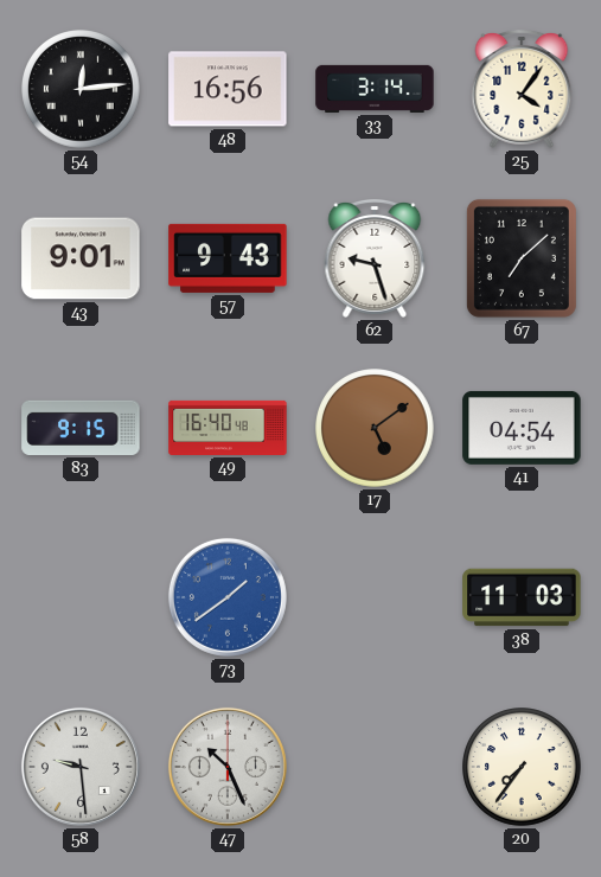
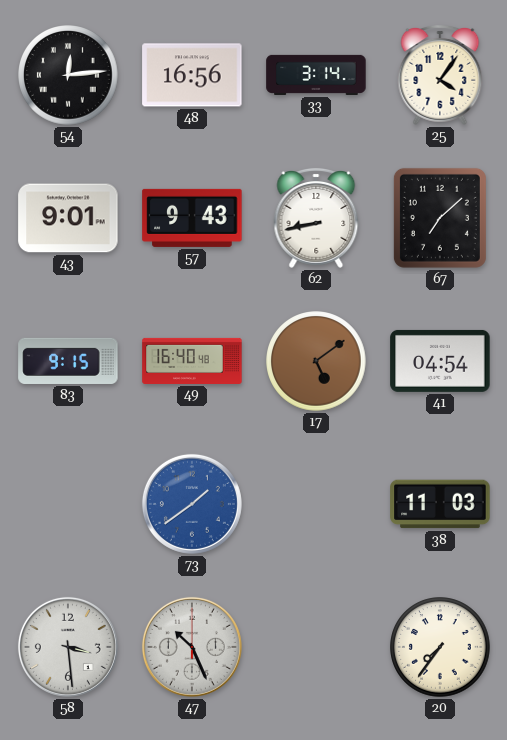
62: 9:27 -> 8:43
58: 9:29 -> 3:29
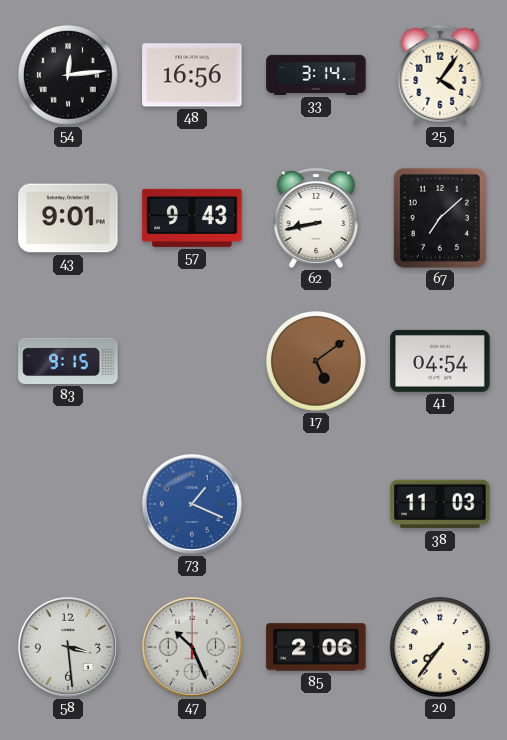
49: 16:40 -> none
73: 1:39 -> 1:19
85: none -> 2:06
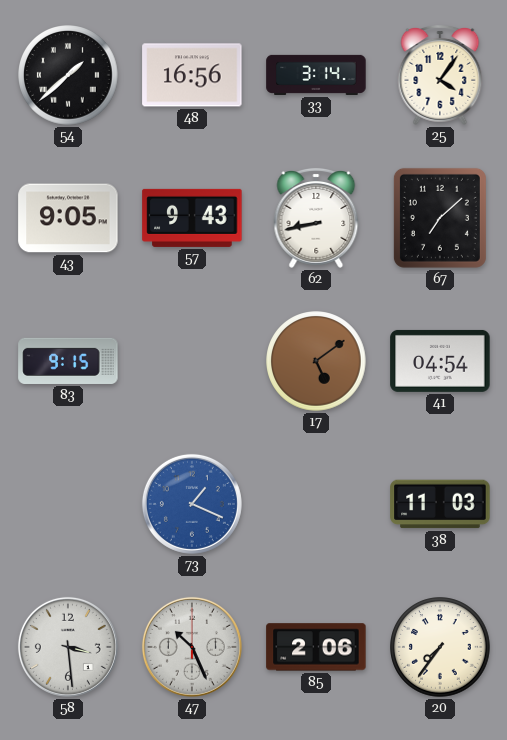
54: 12:14 -> 1:38
43: 9:01 -> 9:05
